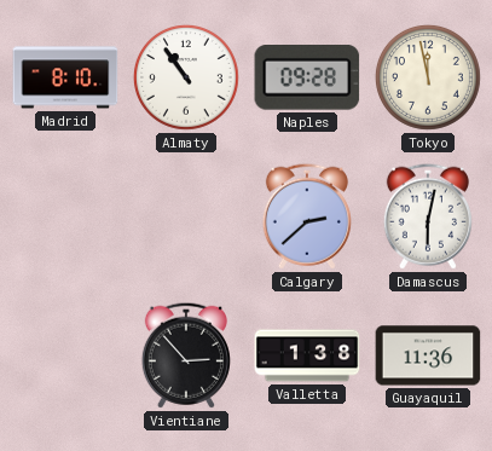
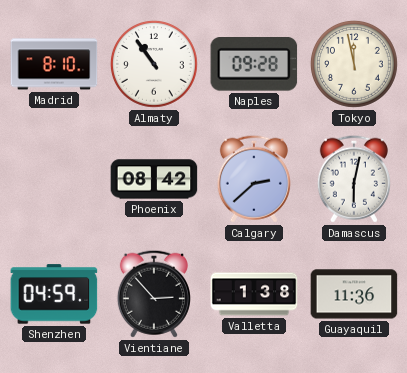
Phoenix: none -> 08:42
Shenzhen: none -> 04:59
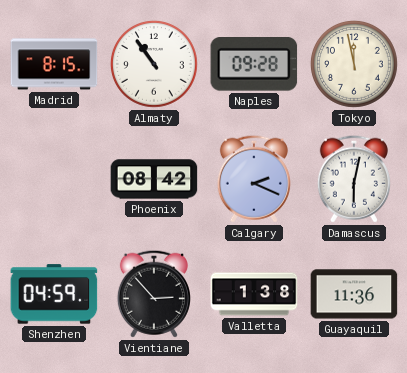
Madrid: 8:10 -> 8:15
Calgary: 2:38 -> 2:19
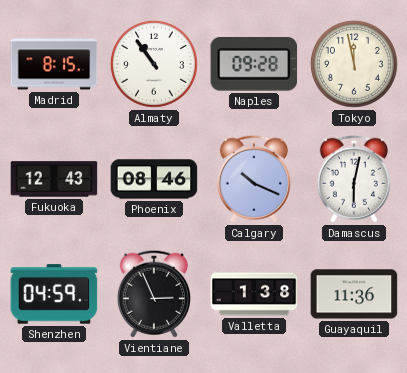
Fukuoka: none -> 12:43
Phoenix: 08:42 -> 08:46
Calgary: 2:19 -> 10:19
Vientiane: 2:53 -> 2:56
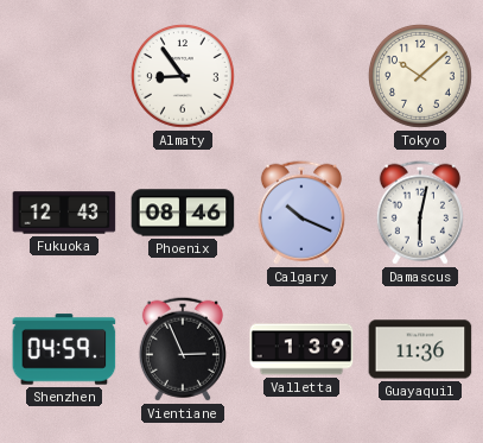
Madrid: 8:15 -> none
Almaty: 10:54 -> 8:54
Naples: 09:28 -> none
Tokyo: 11:58 -> 10:08
Valletta: 1:38 -> 1:39
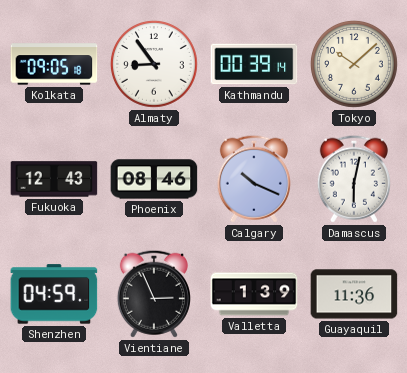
Kolkata: none -> 09:05
Kathmandu: none -> 00:39
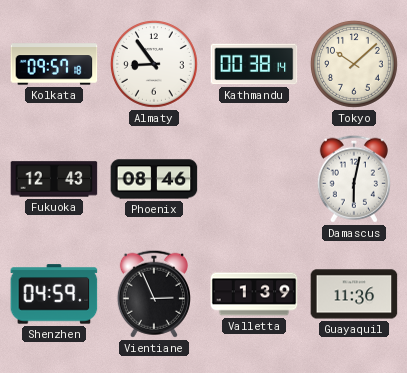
Kolkata: 09:05 -> 09:57
Kathmandu: 00:39 -> 00:38
Calgary: 10:19 -> none
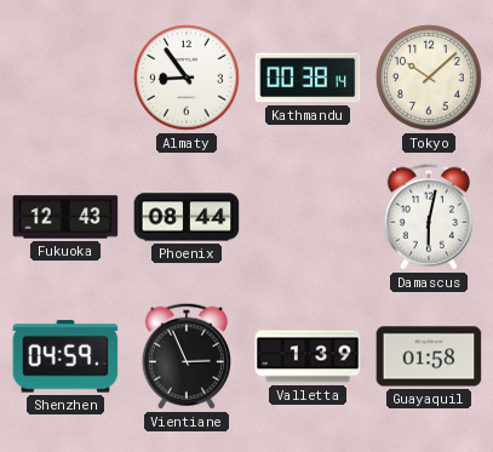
Kolkata: 09:57 -> none
Phoenix: 08:46 -> 08:44
Guayaquil: 11:36 -> 01:58
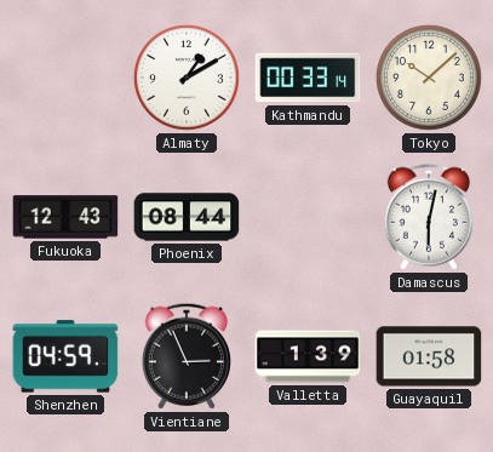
Almaty: 8:54 -> 1:10
Kathmandu: 00:38 -> 00:33
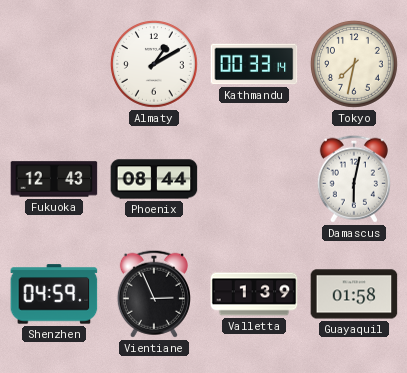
Tokyo: 10:08 -> 7:32
